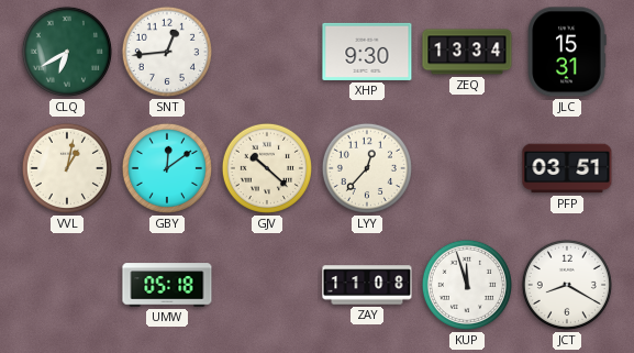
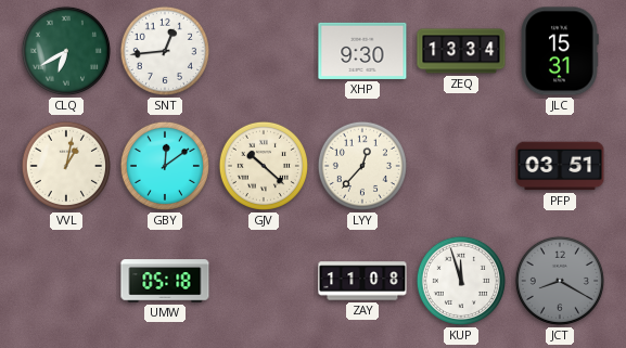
JCT dial: white -> grey
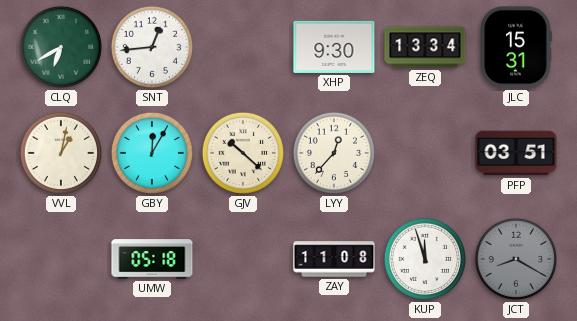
GBY: 12:09 -> 12:05
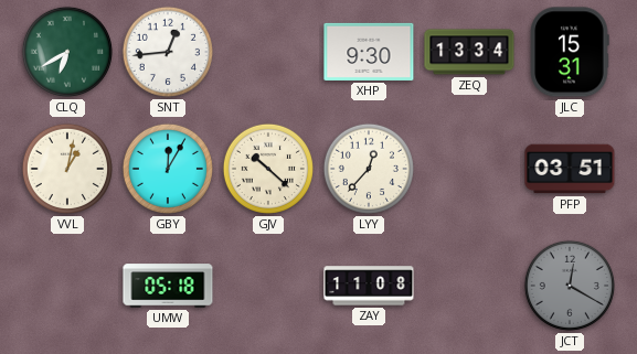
KUP: 11:57 -> none
JCT: 8:20 -> 12:20
